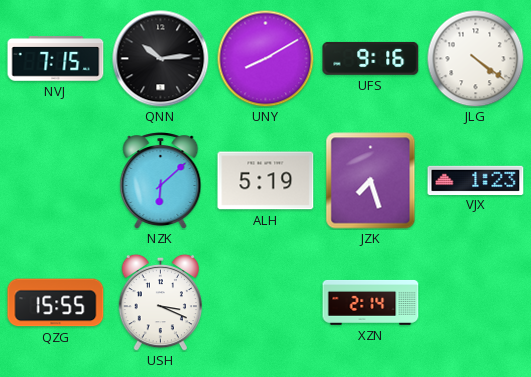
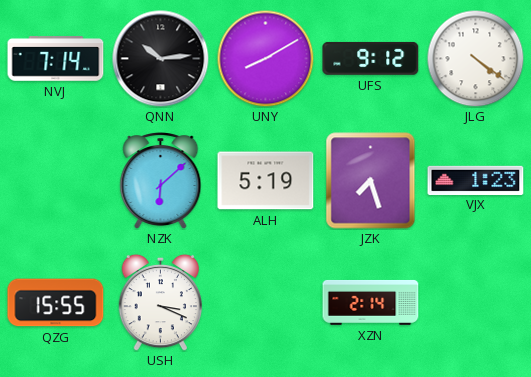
NVJ: 7:15 -> 7:14
UFS: 9:16 -> 9:12
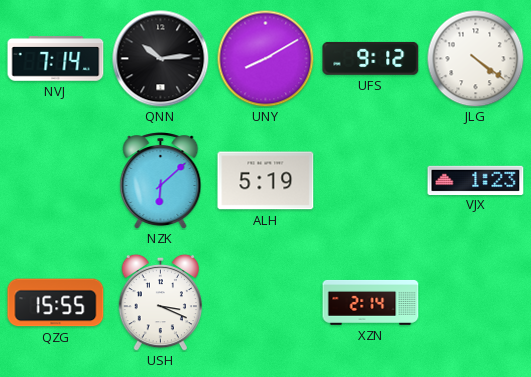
JZK: 7:27 -> none
